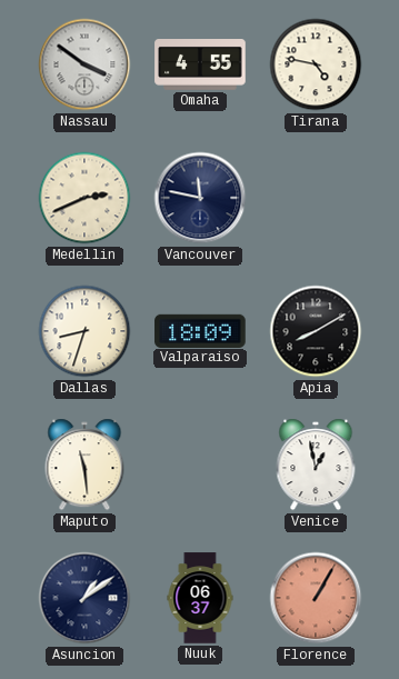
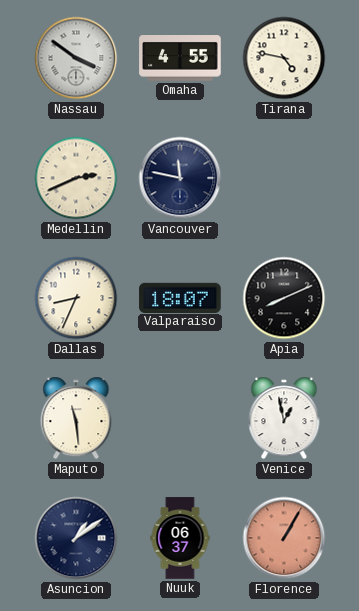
Dallas: 8:33 -> 8:34
Valparaiso: 18:09 -> 18:07
Apia: 8:10 -> 8:11
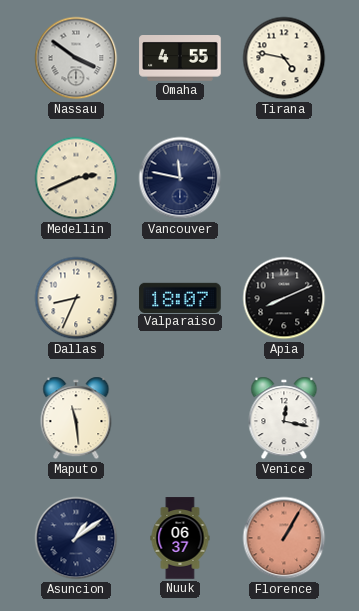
Venice: 12:58 -> 12:17
